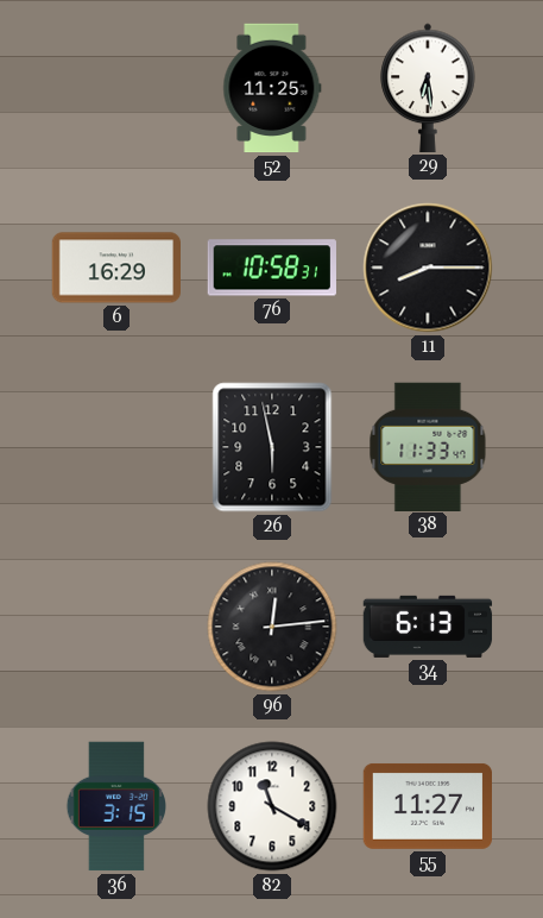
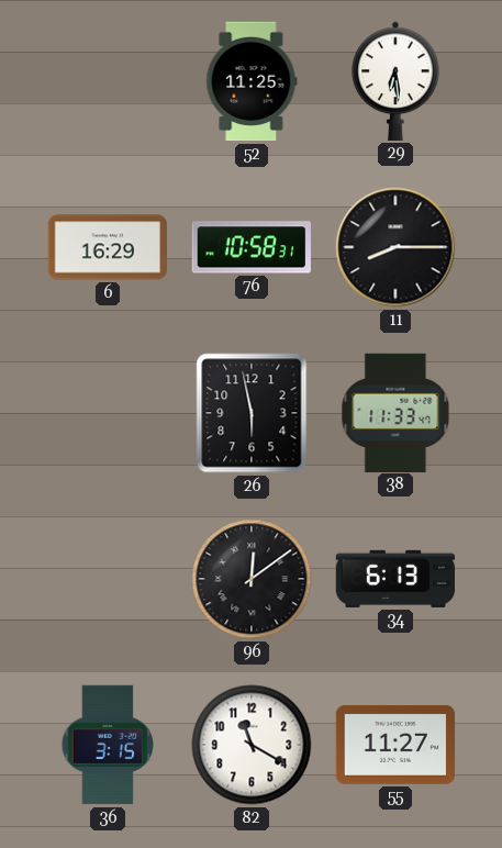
96: 12:14 -> 12:09
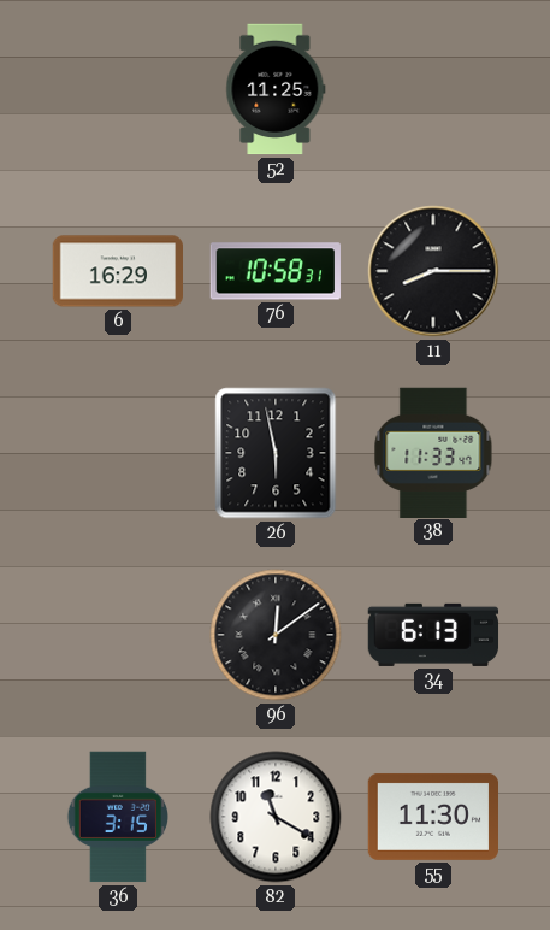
29: 6:29 -> none
55: 11:27 -> 11:30
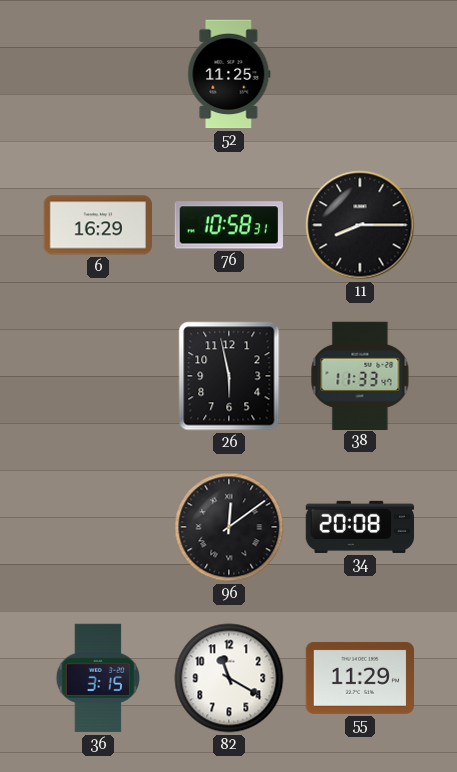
34: 6:13 -> 20:08
55: 11:30 -> 11:29
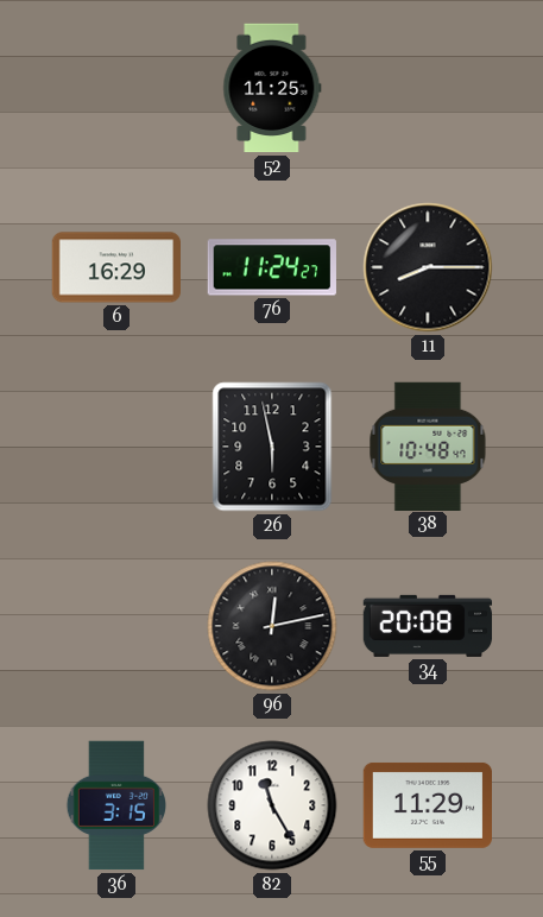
76: 10:58 -> 11:24
38: 11:33 -> 10:48
96: 12:09 -> 12:13
82: 11:20 -> 11:25
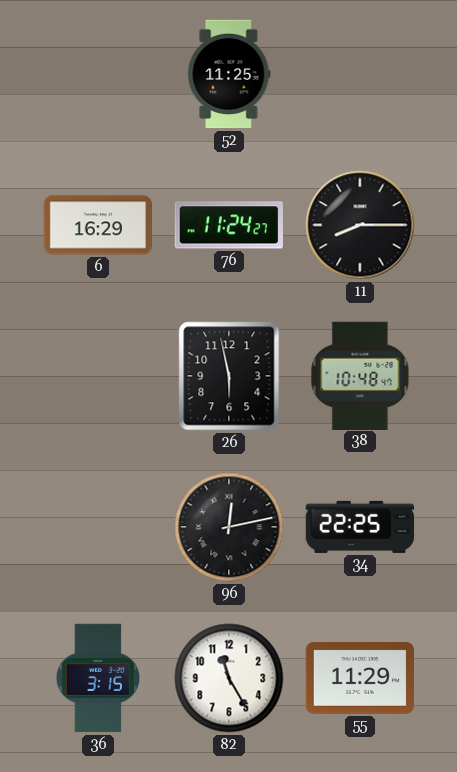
34: 20:08 -> 22:25
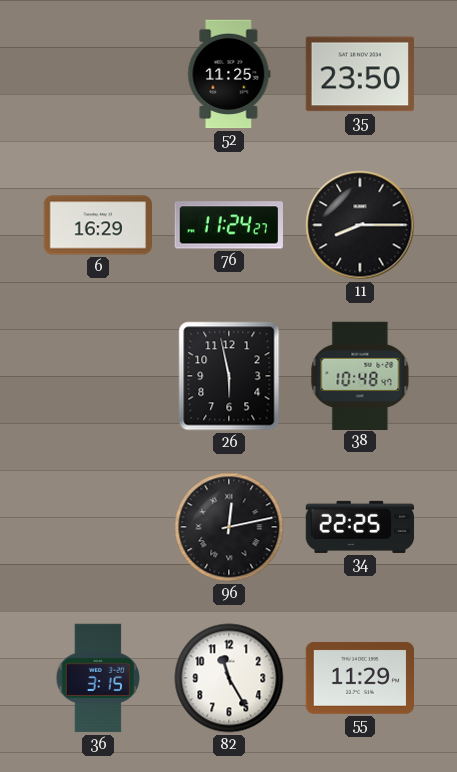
35: none -> 23:50
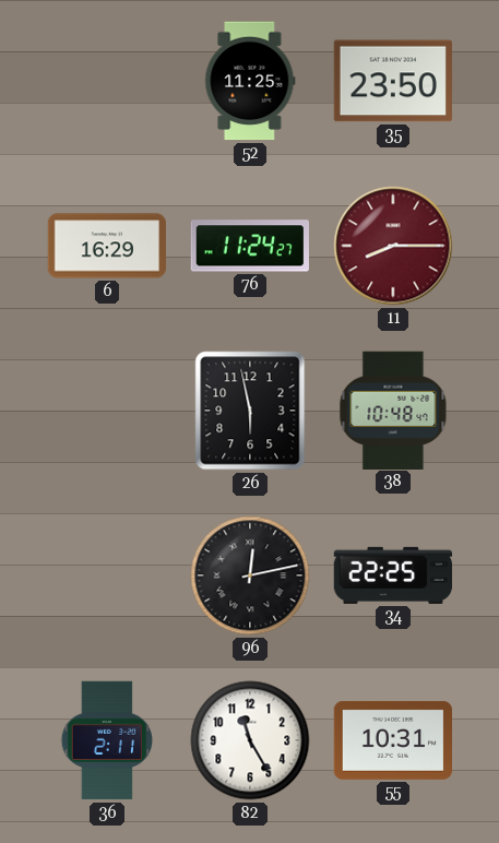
11 dial: black -> burgundy
36: 3:15 -> 2:11
55: 11:29 -> 10:31
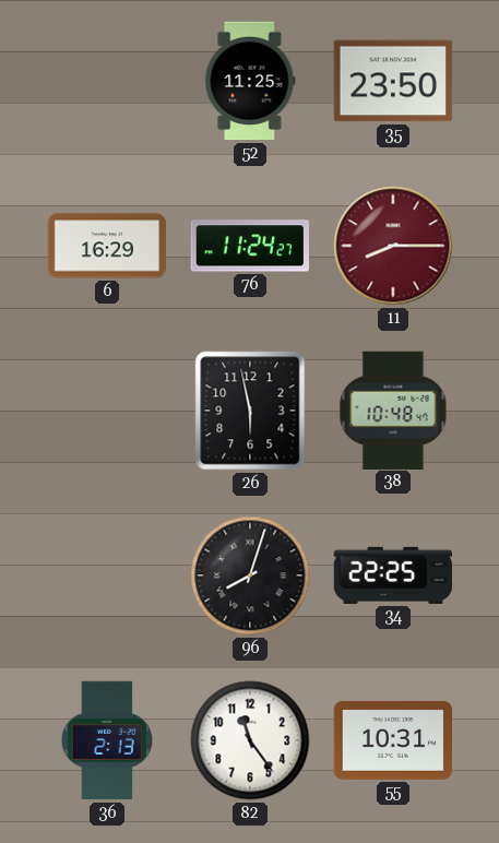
96: 12:13 -> 8:03
36: 2:11 -> 2:13
82: 11:25 -> 11:24
